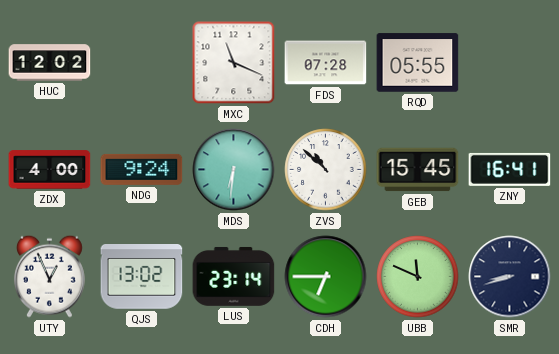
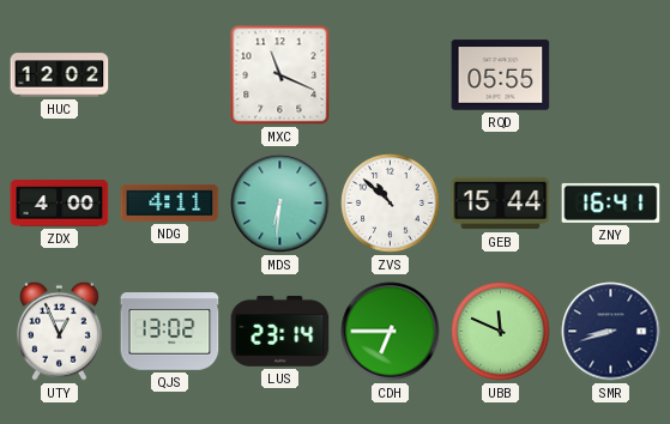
FDS: 07:28 -> none
NDG: 9:24 -> 4:11
GEB: 15:45 -> 15:44
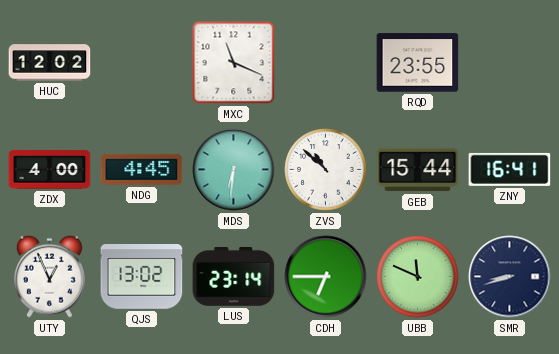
RQD: 05:55 -> 23:55
NDG: 4:11 -> 4:45
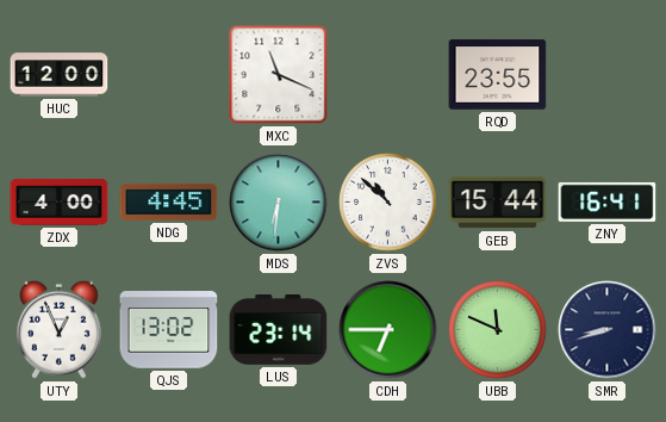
HUC: 12:02 -> 12:00
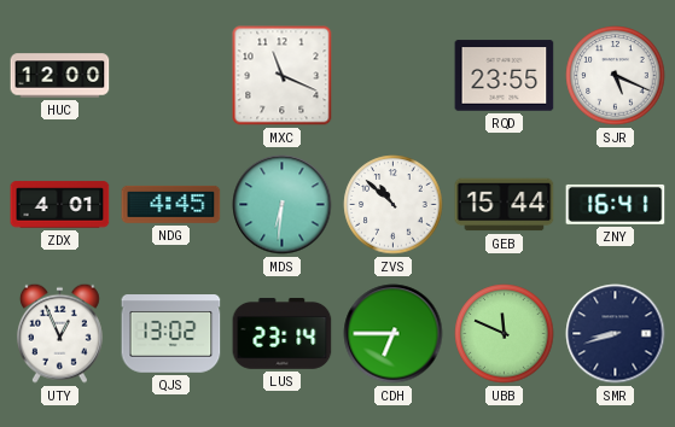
SJR: none -> 5:19
ZDX: 4:00 -> 4:01
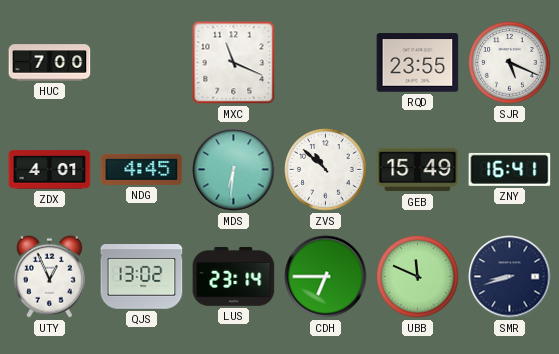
HUC: 12:00 -> 7:00
GEB: 15:44 -> 15:49
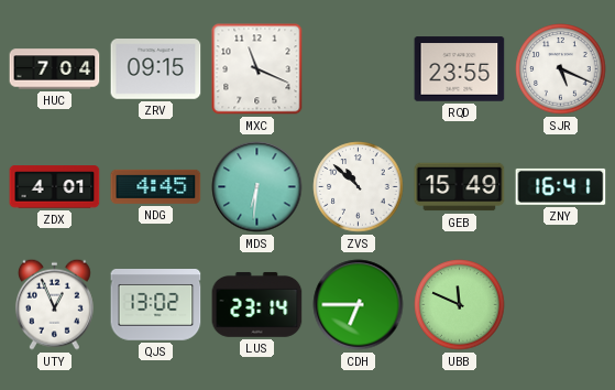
HUC: 7:00 -> 7:04
ZRV: none -> 09:15
SMR: 8:42 -> none
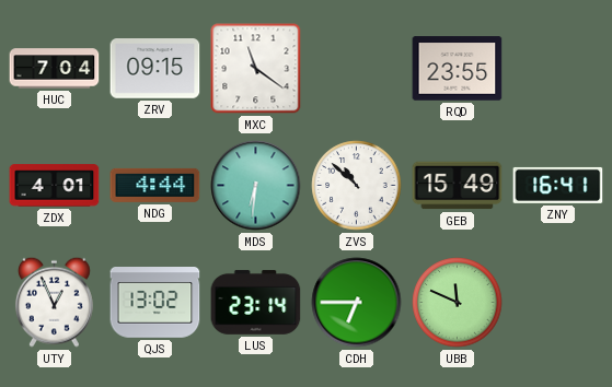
MXC: 11:19 -> 11:21
SJR: 5:19 -> none
NDG: 4:45 -> 4:44
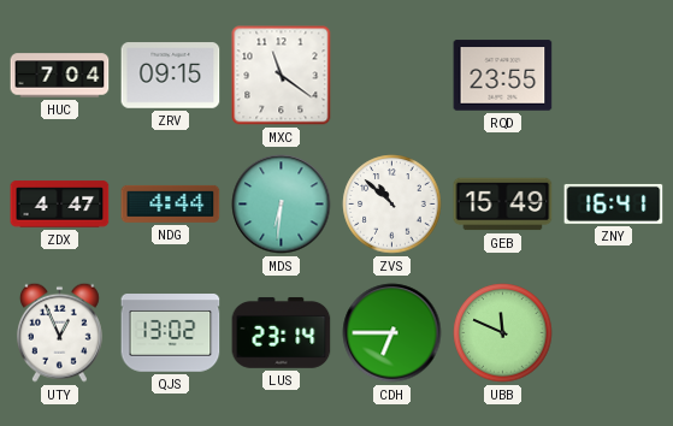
ZDX: 4:01 -> 4:47
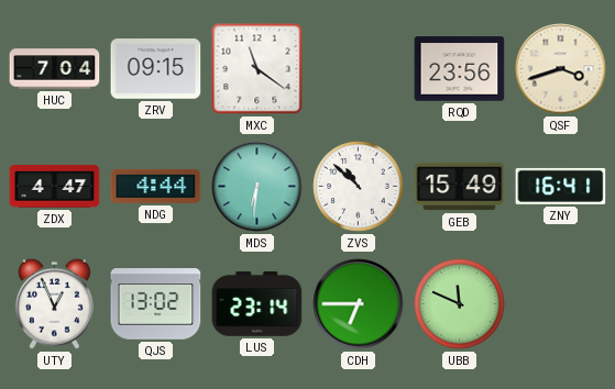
RQD: 23:55 -> 23:56
QSF: none -> 3:42
